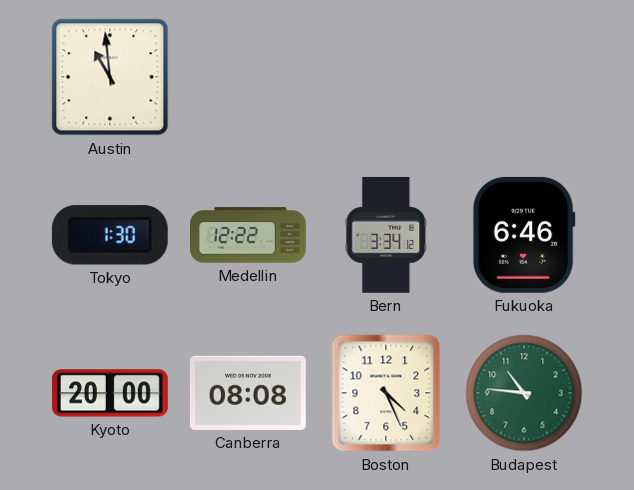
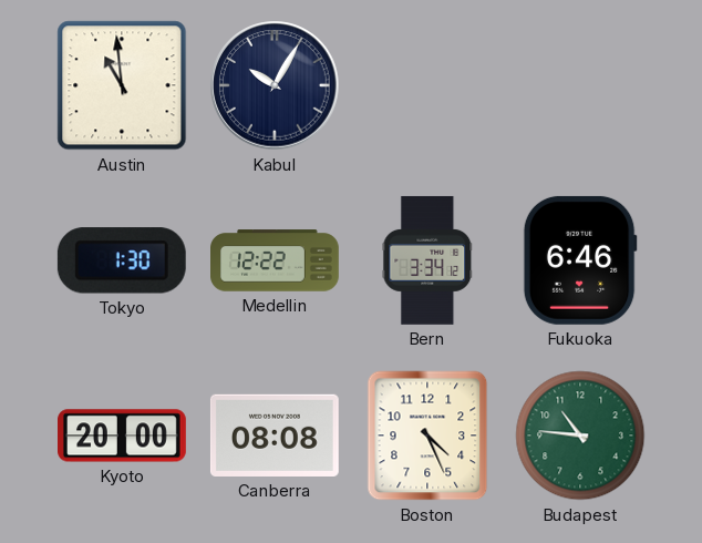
Kabul: none -> 10:05
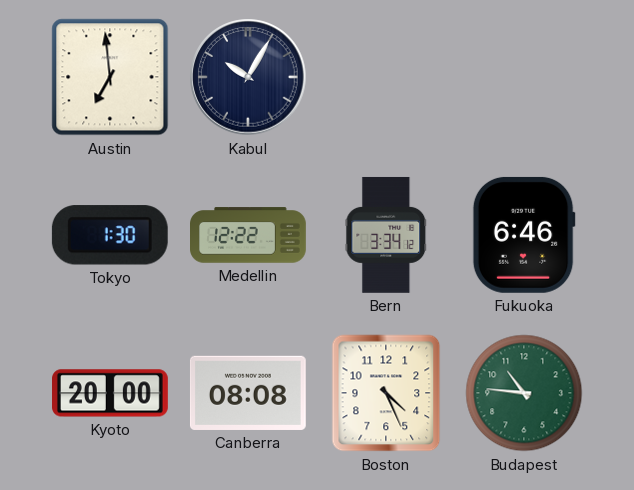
Austin: 10:59 -> 6:59
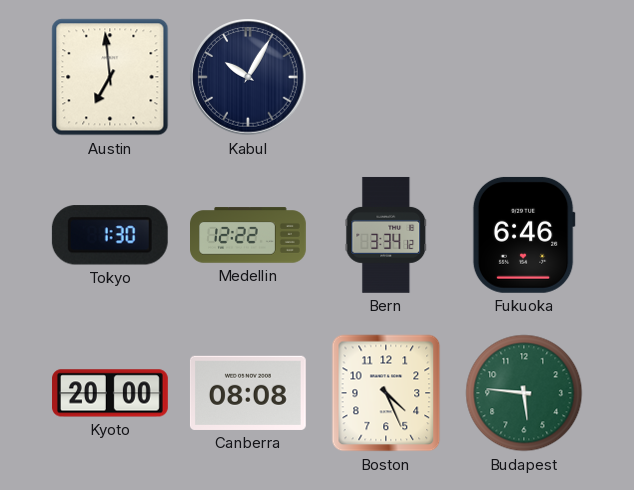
Budapest: 10:46 -> 5:46
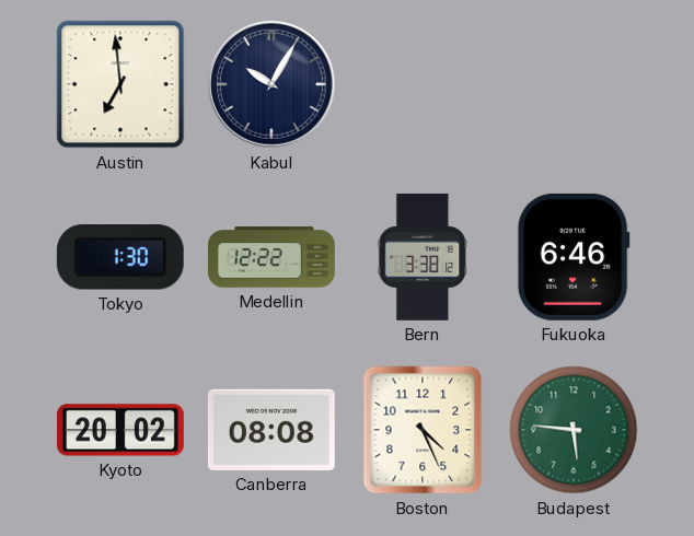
Bern: 3:34 -> 3:38
Kyoto: 20:00 -> 20:02
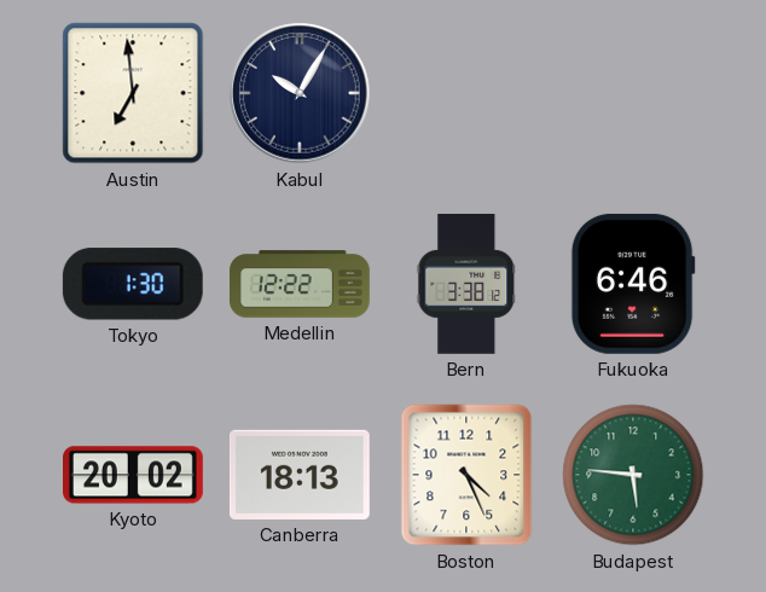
Canberra: 08:08 -> 18:13
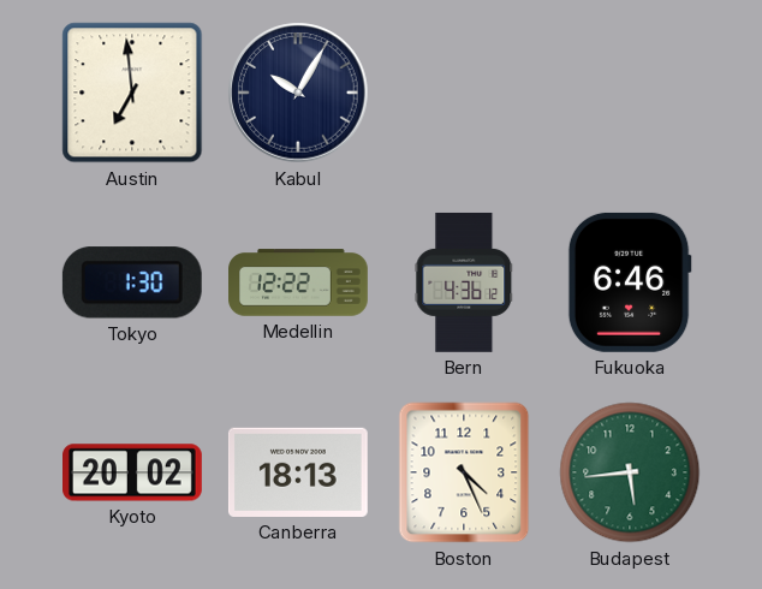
Bern: 3:38 -> 4:36
Budapest: 5:46 -> 5:44
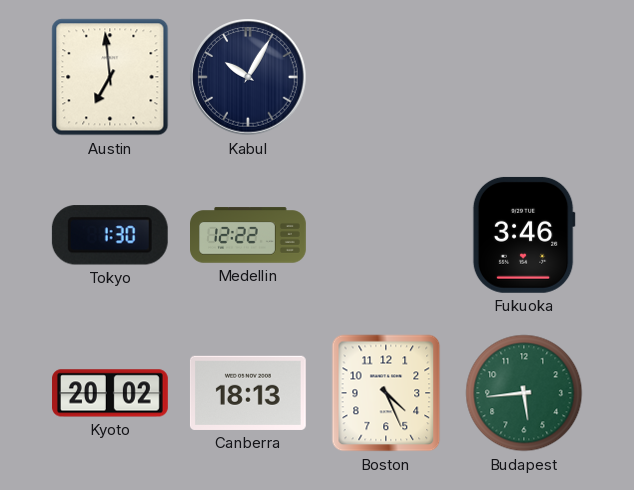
Bern: 4:36 -> none
Fukuoka: 6:46 -> 3:46
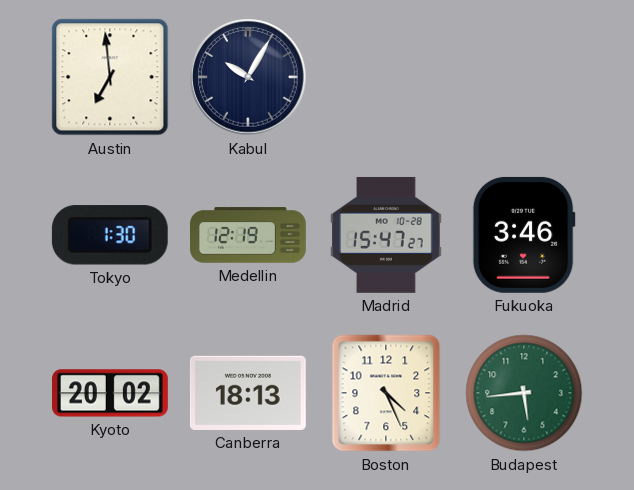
Medellin: 12:22 -> 12:19
Madrid: none -> 15:47
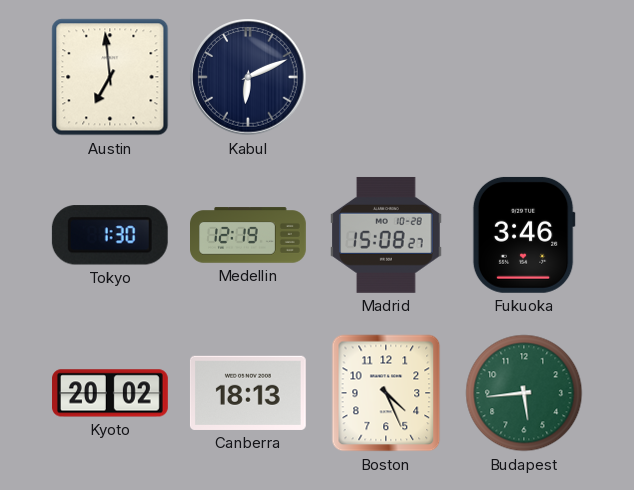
Kabul: 10:05 -> 6:11
Madrid: 15:47 -> 15:08
